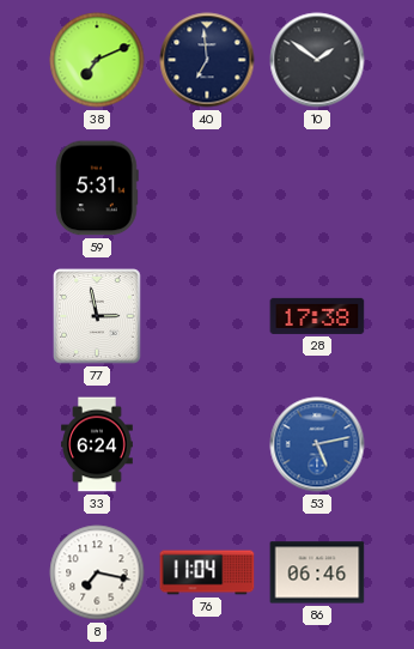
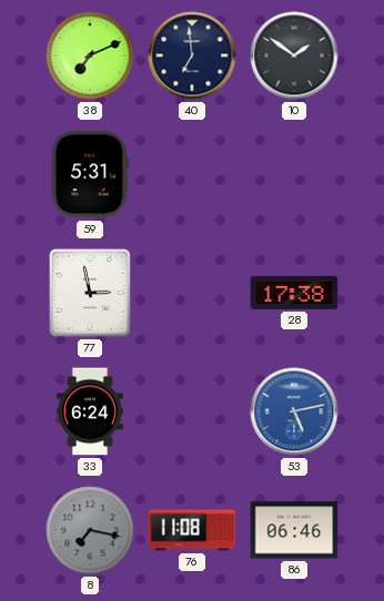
8 dial: white -> grey
76: 11:04 -> 11:08
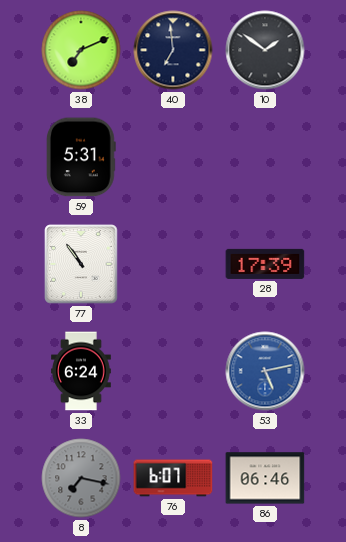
77: 2:58 -> 10:54
28: 17:38 -> 17:39
76: 11:08 -> 6:07
